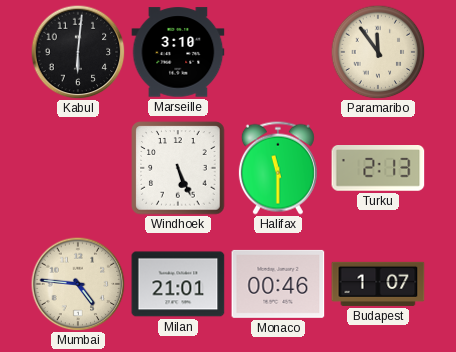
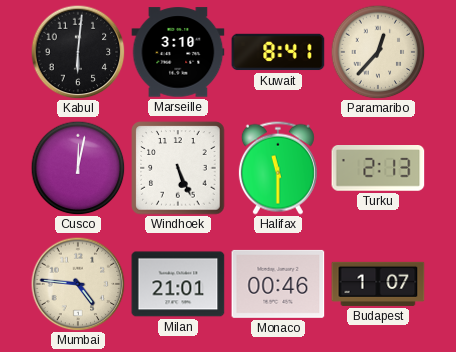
Kuwait: none -> 8:41
Paramaribo: 11:54 -> 12:37
Cusco: none -> 12:02
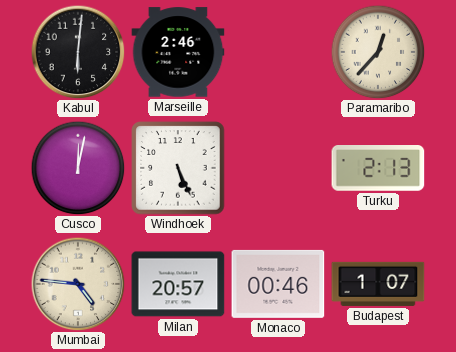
Marseille: 3:10 -> 2:46
Kuwait: 8:41 -> none
Halifax: 11:30 -> none
Milan: 21:01 -> 20:57
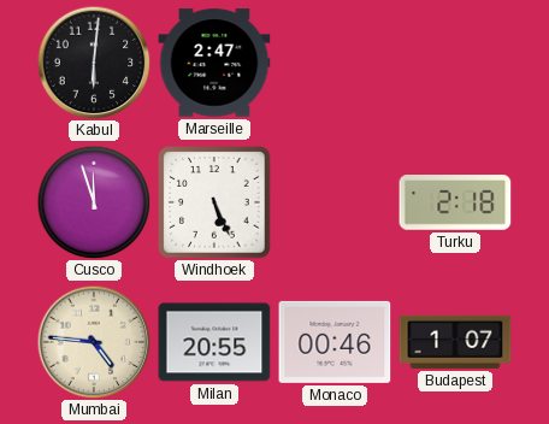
Marseille: 2:46 -> 2:47
Paramaribo: 12:37 -> none
Cusco: 12:02 -> 11:57
Turku: 2:13 -> 2:18
Milan: 20:57 -> 20:55
